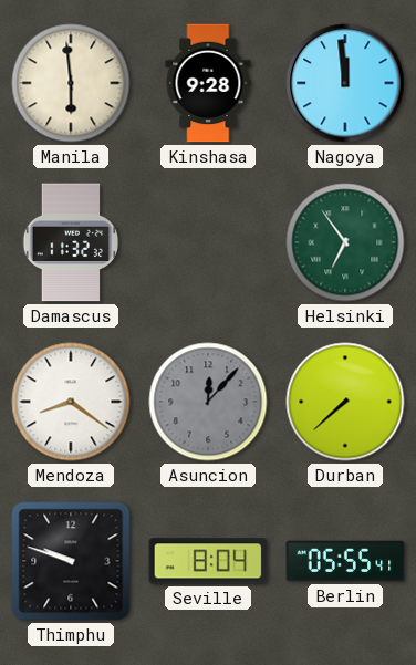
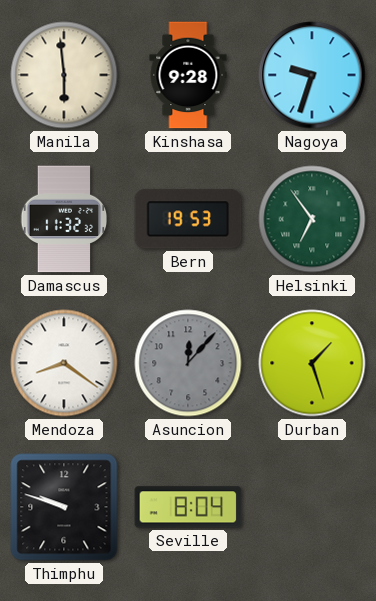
Nagoya: 11:59 -> 9:33
Bern: none -> 19:53
Durban: 7:38 -> 1:27
Berlin: 05:55 -> none
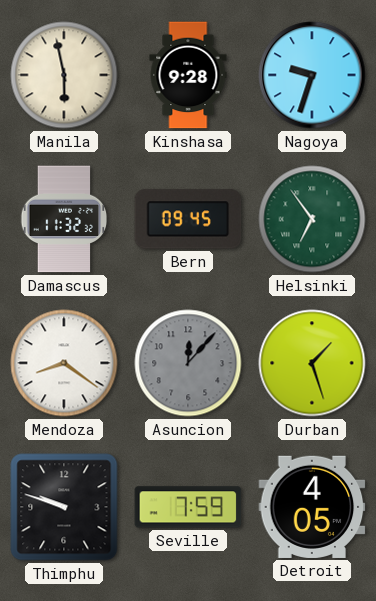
Manila: 5:59 -> 5:58
Bern: 19:53 -> 09:45
Seville: 8:04 -> 7:59
Detroit: none -> 4:05
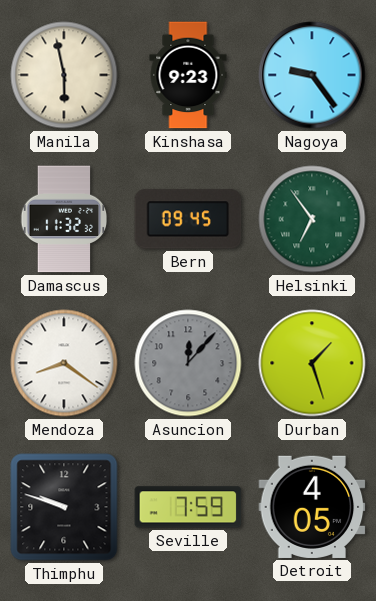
Kinshasa: 9:28 -> 9:23
Nagoya: 9:33 -> 9:24
